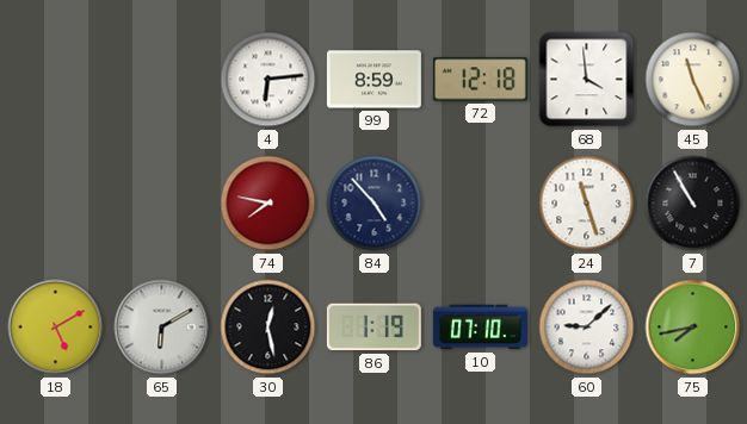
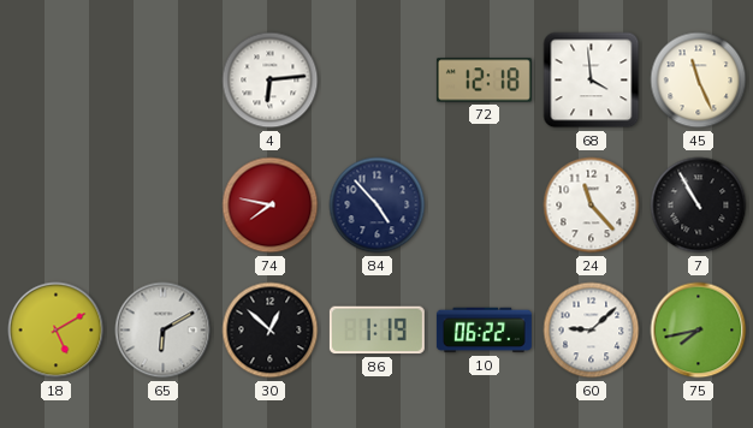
99: 8:59 -> none
24: 11:27 -> 11:23
30: 12:28 -> 12:52
10: 07:10 -> 06:22
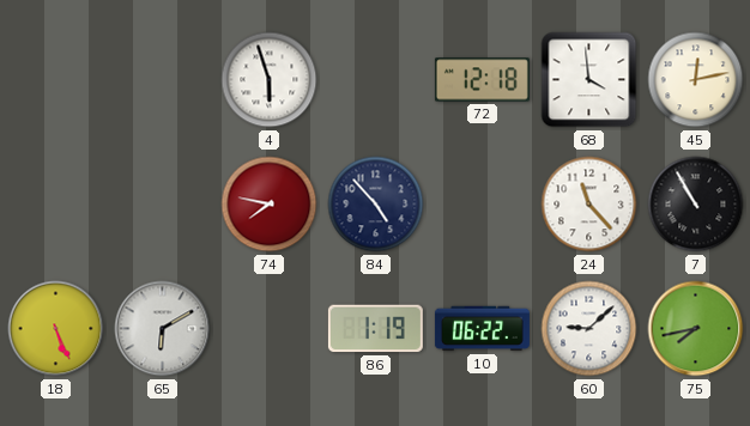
4: 6:14 -> 5:57
45: 11:26 -> 12:13
18: 5:10 -> 5:26
30: 12:52 -> none
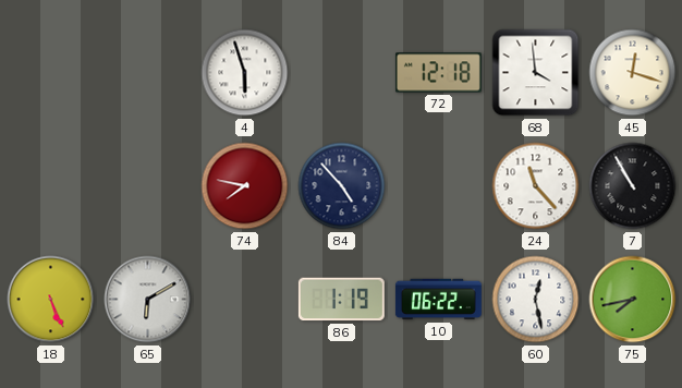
45: 12:13 -> 12:18
60: 9:08 -> 12:28
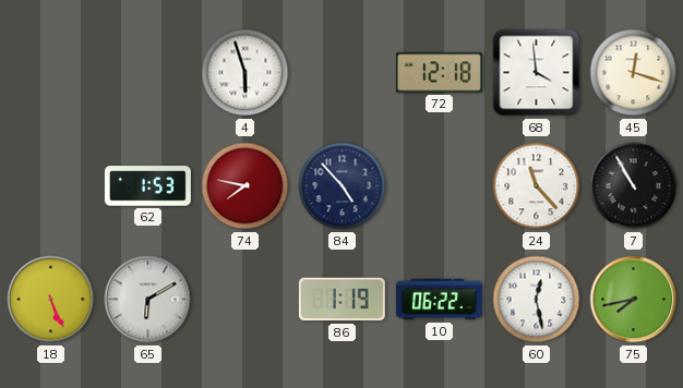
62: none -> 1:53
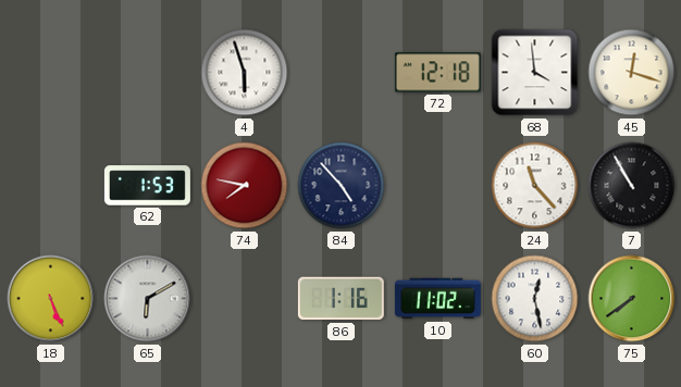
86: 1:19 -> 1:16
10: 06:22 -> 11:02
75: 7:43 -> 7:39
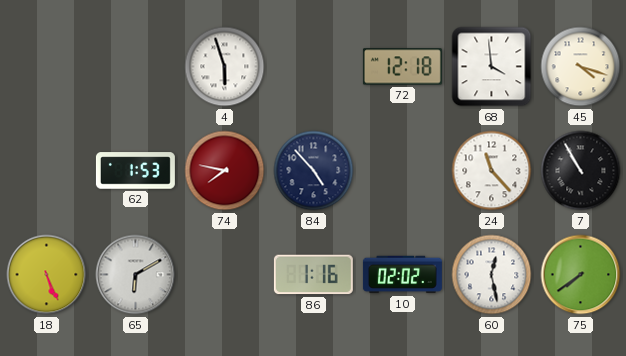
45: 12:18 -> 4:18
10: 11:02 -> 02:02
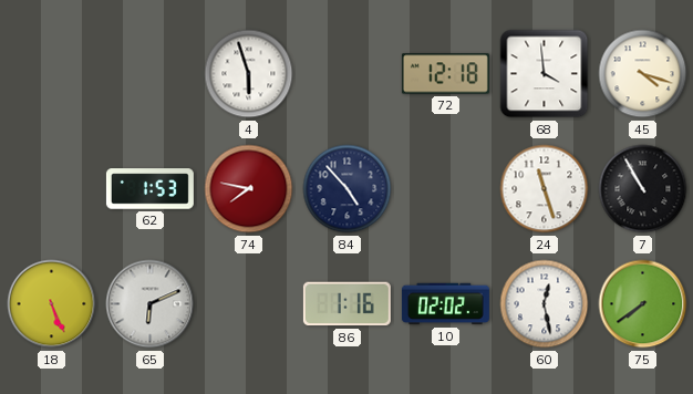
24: 11:23 -> 11:27
65: 6:10 -> 6:11
